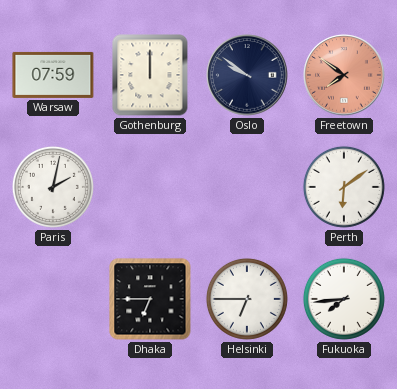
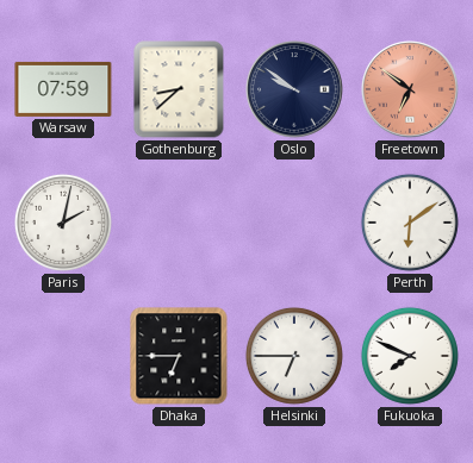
Gothenburg: 12:00 -> 8:38
Freetown: 7:51 -> 6:51
Fukuoka: 7:44 -> 7:49
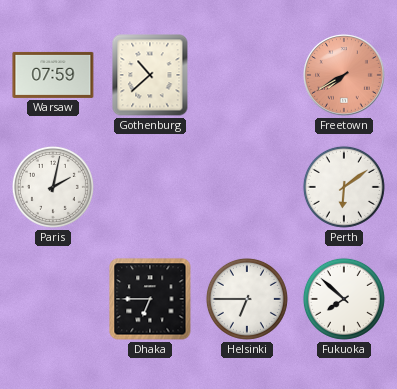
Gothenburg: 8:38 -> 10:38
Oslo: 9:51 -> none
Freetown: 6:51 -> 7:40
Fukuoka: 7:49 -> 7:52
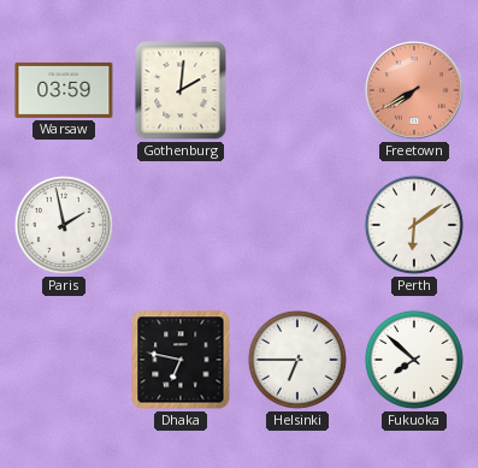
Warsaw: 07:59 -> 03:59
Gothenburg: 10:38 -> 2:01
Paris: 2:02 -> 1:58
Dhaka: 6:45 -> 6:47
